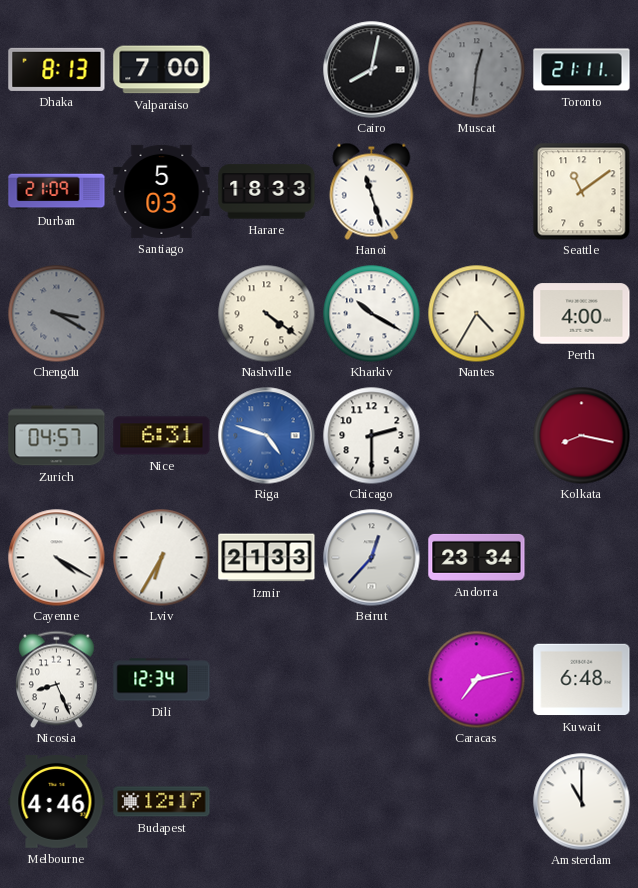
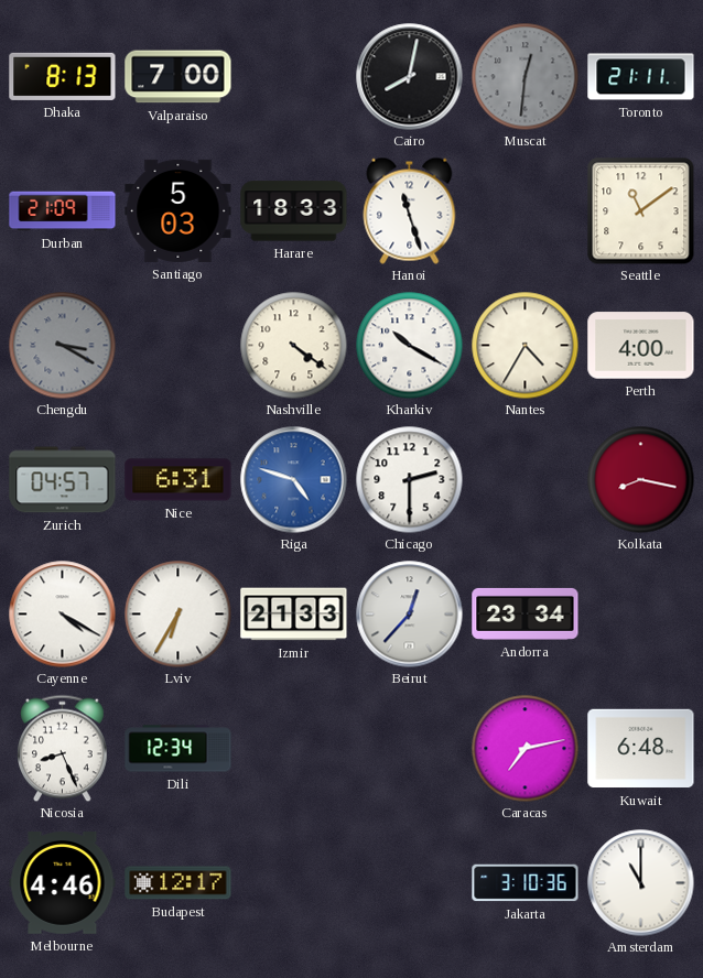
Jakarta: none -> 3:10
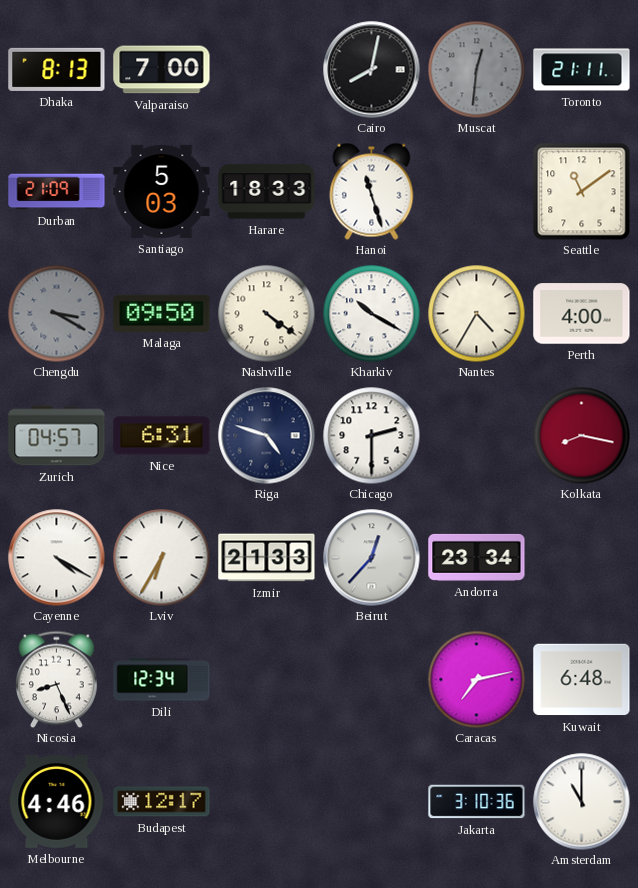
Malaga: none -> 09:50
Riga dial: blue -> navy
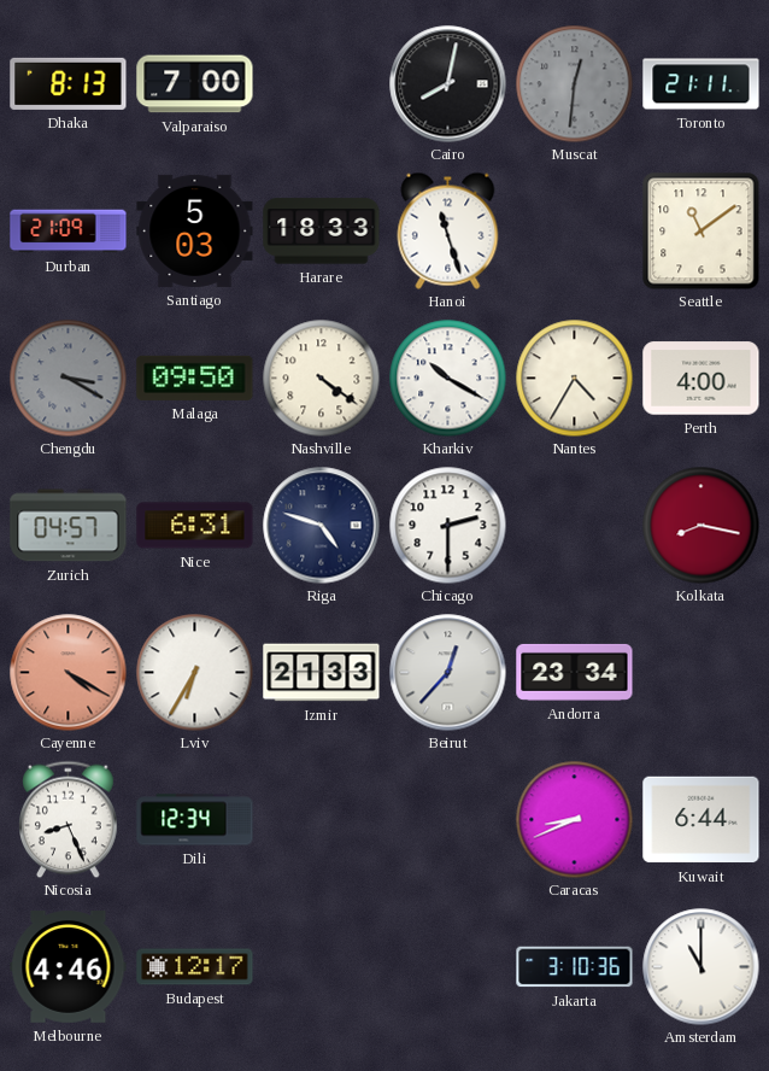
Cayenne dial: white -> salmon
Caracas: 7:13 -> 8:41
Kuwait: 6:48 -> 6:44
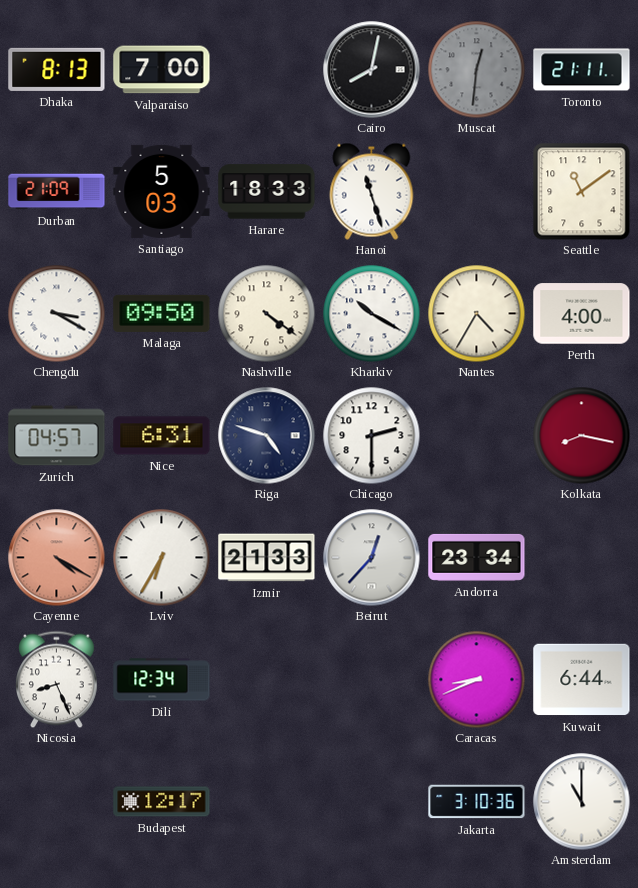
Chengdu dial: grey -> white
Melbourne: 4:46 -> none
